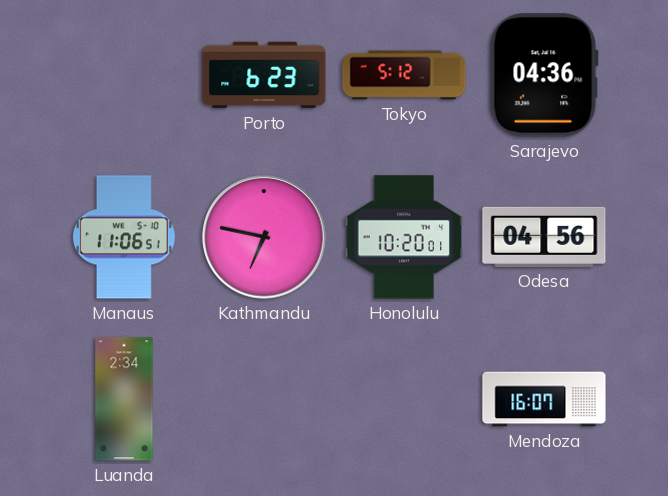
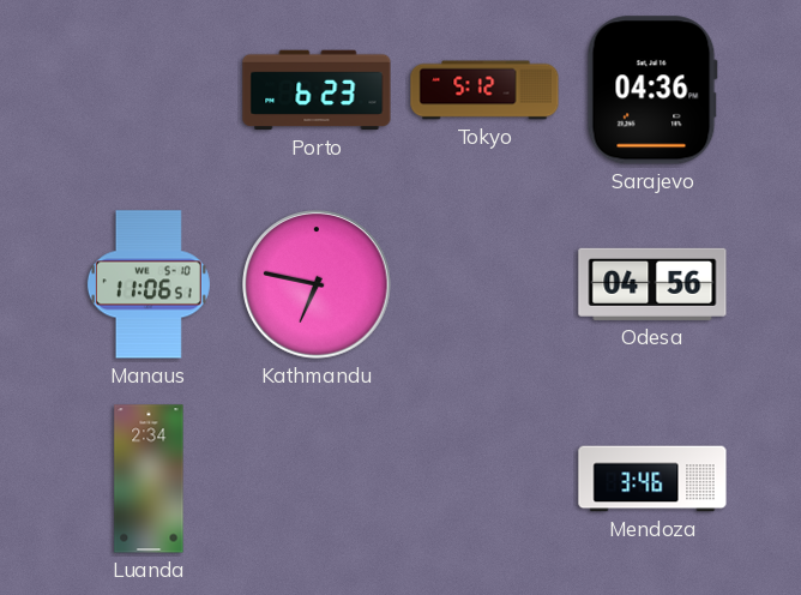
Honolulu: 10:20 -> none
Mendoza: 16:07 -> 3:46
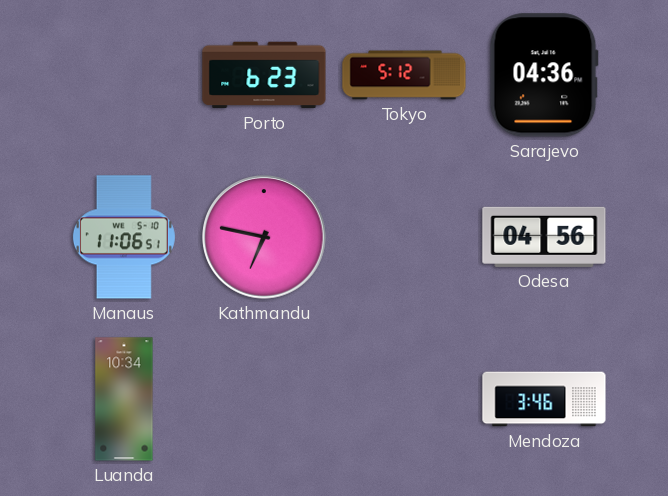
Luanda: 2:34 -> 10:34
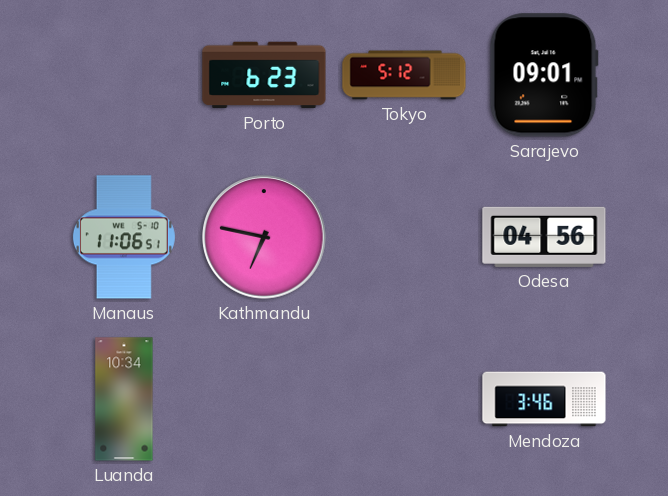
Sarajevo: 04:36 -> 09:01
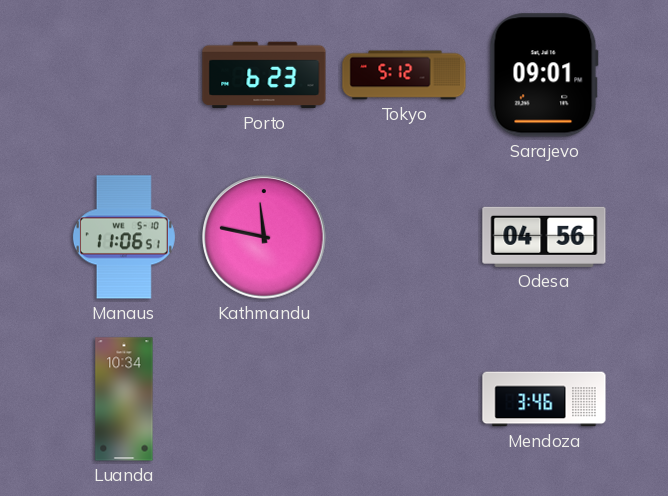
Kathmandu: 6:47 -> 11:47
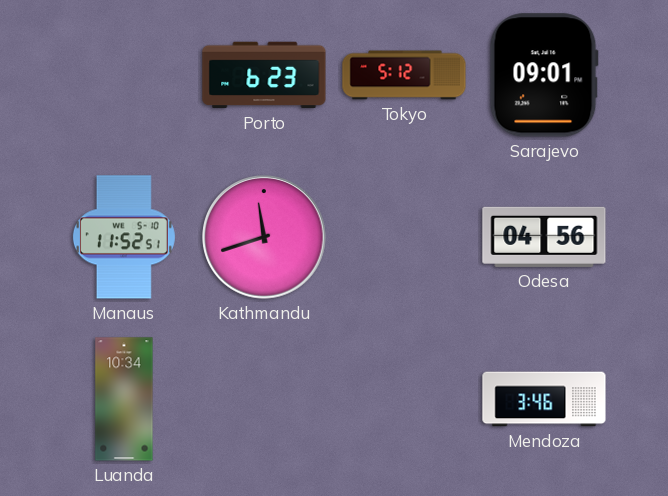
Manaus: 11:06 -> 11:52
Kathmandu: 11:47 -> 11:42
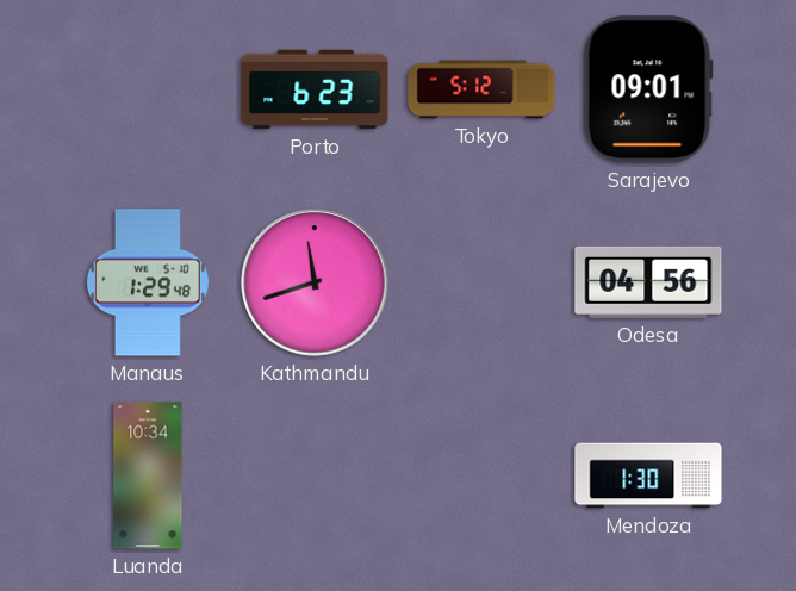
Manaus: 11:52 -> 1:29
Mendoza: 3:46 -> 1:30
